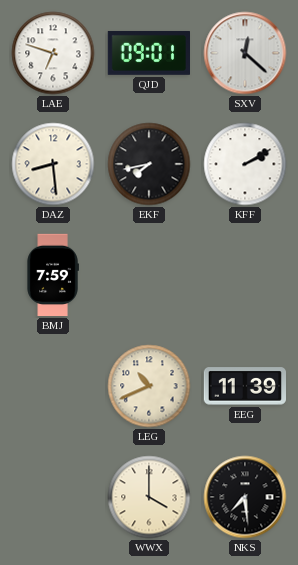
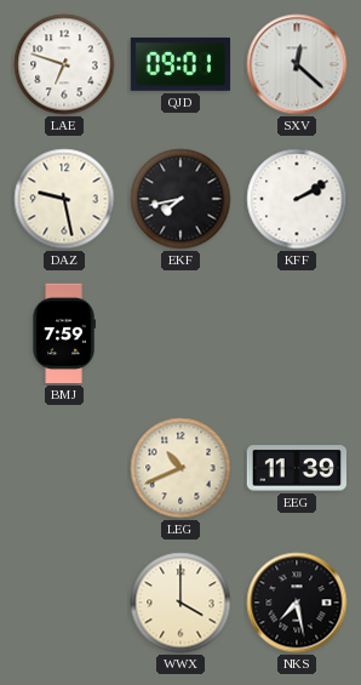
DAZ: 8:29 -> 9:28
NKS: 7:29 -> 7:28
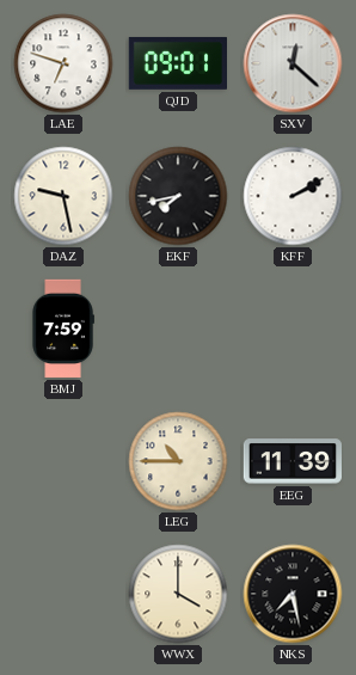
LEG: 10:41 -> 10:45
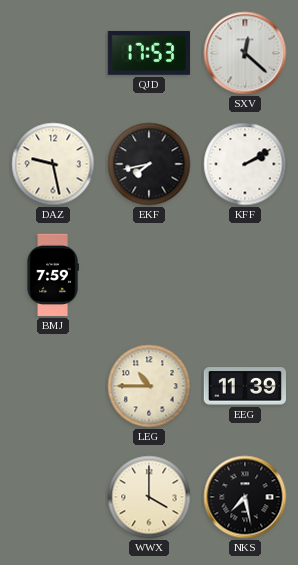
LAE: 6:48 -> none
QJD: 09:01 -> 17:53
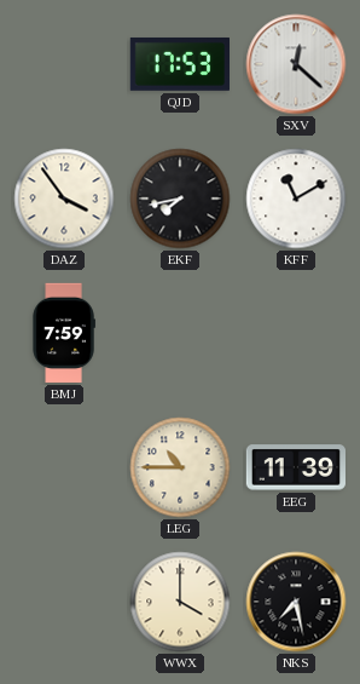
DAZ: 9:28 -> 3:54
KFF: 2:10 -> 11:10
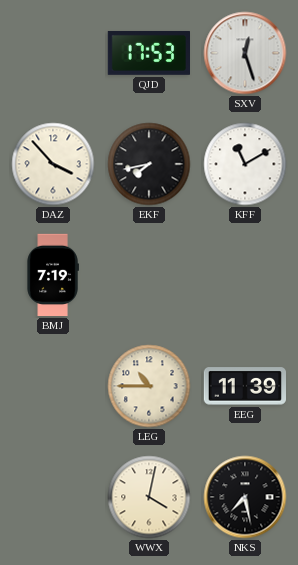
SXV: 12:22 -> 12:27
DAZ: 3:54 -> 3:53
BMJ: 7:59 -> 7:19
WWX: 4:00 -> 4:02
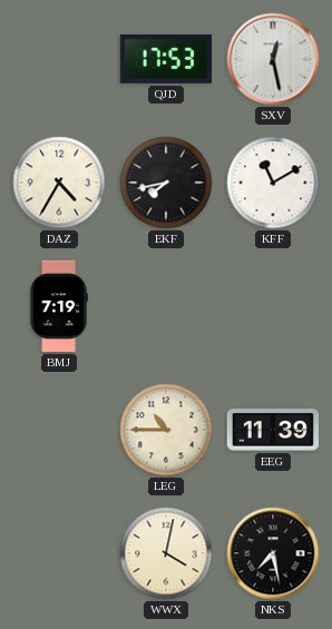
SXV: 12:27 -> 12:28
DAZ: 3:53 -> 4:35
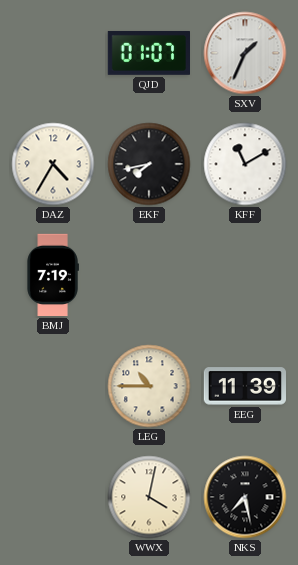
QJD: 17:53 -> 01:07
SXV: 12:28 -> 1:34
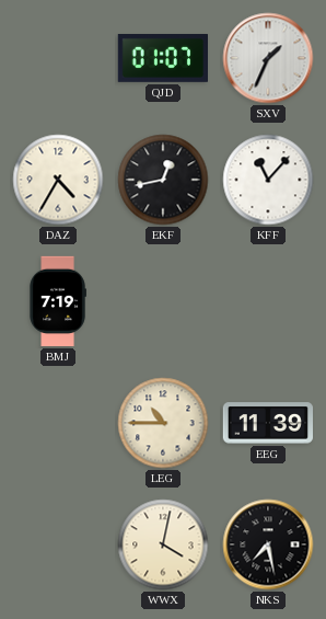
EKF: 7:43 -> 12:43
KFF: 11:10 -> 11:07
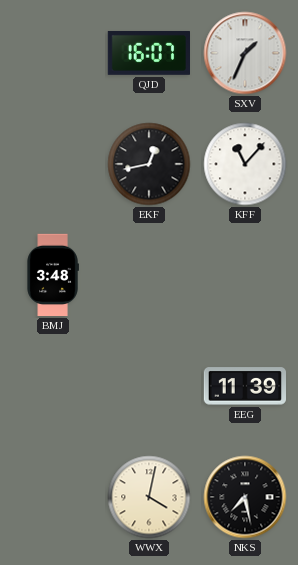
QJD: 01:07 -> 16:07
DAZ: 4:35 -> none
BMJ: 7:19 -> 3:48
LEG: 10:45 -> none
